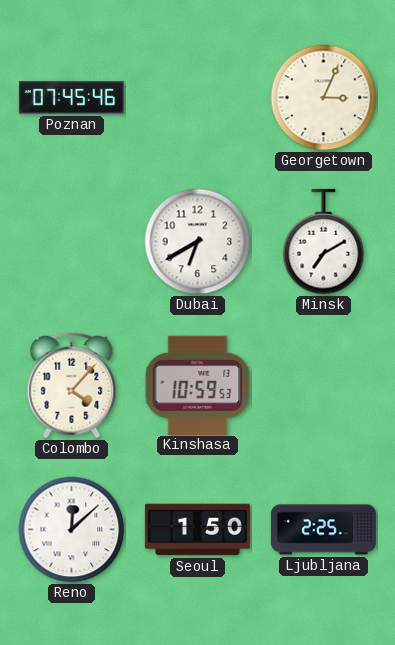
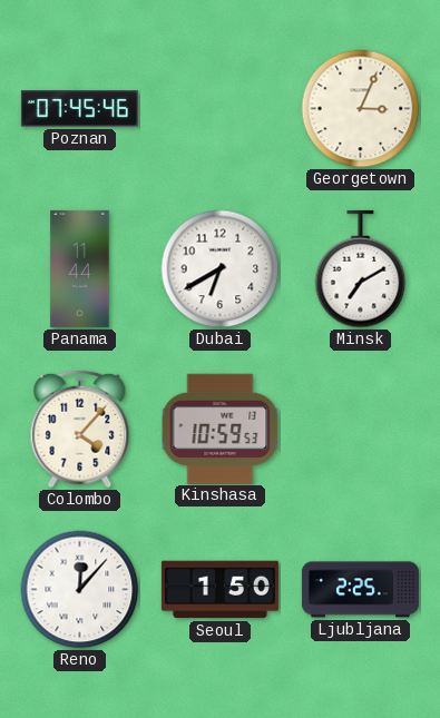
Panama: none -> 11:44
Reno: 12:08 -> 12:07
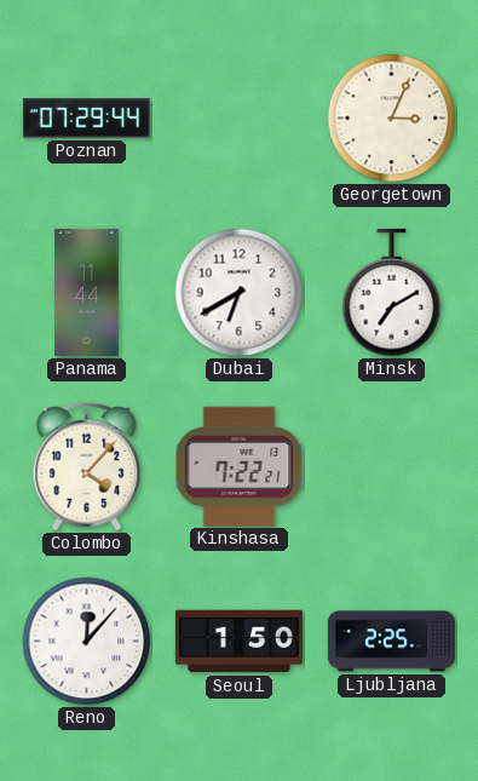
Poznan: 07:45 -> 07:29
Kinshasa: 10:59 -> 7:22
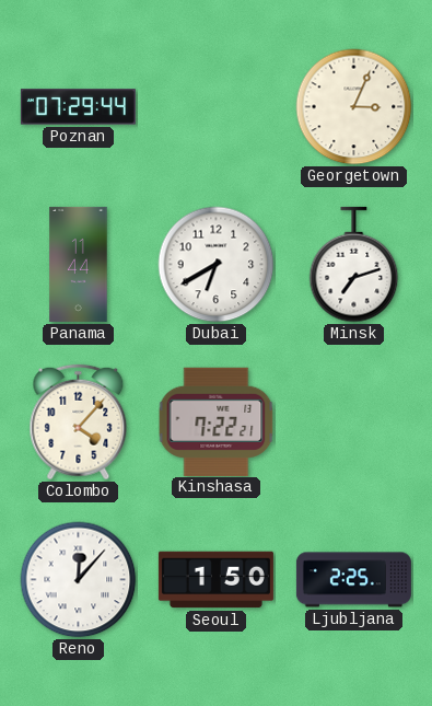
Minsk: 7:10 -> 7:12
